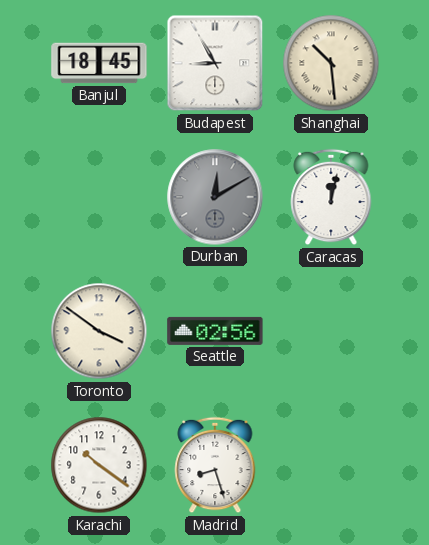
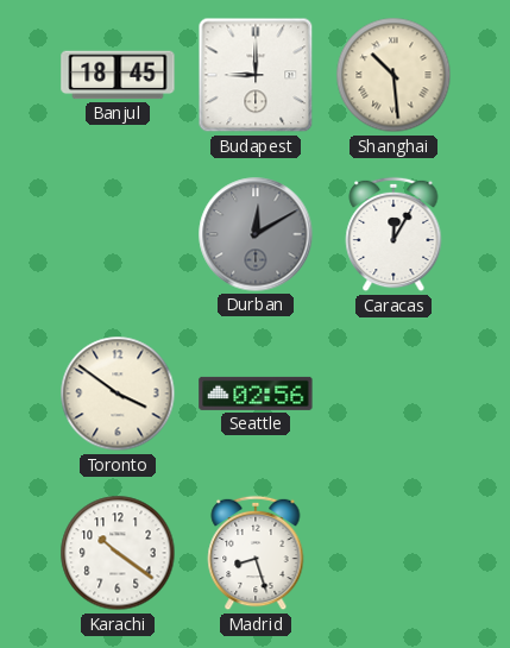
Budapest: 8:55 -> 9:00
Caracas: 12:02 -> 12:05
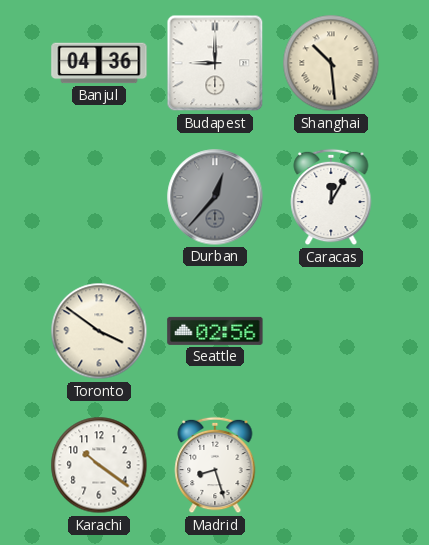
Banjul: 18:45 -> 04:36
Durban: 12:10 -> 12:37
